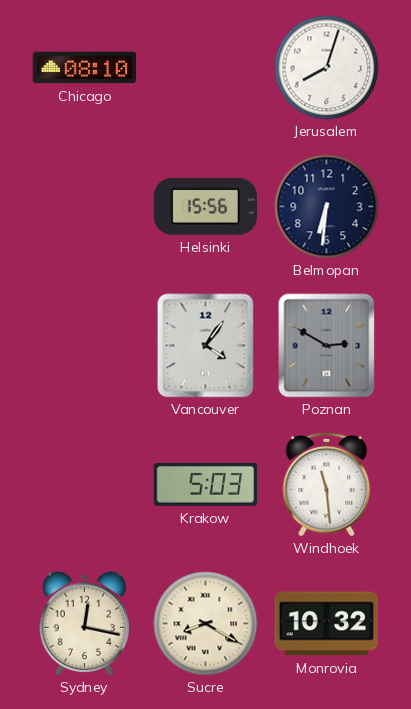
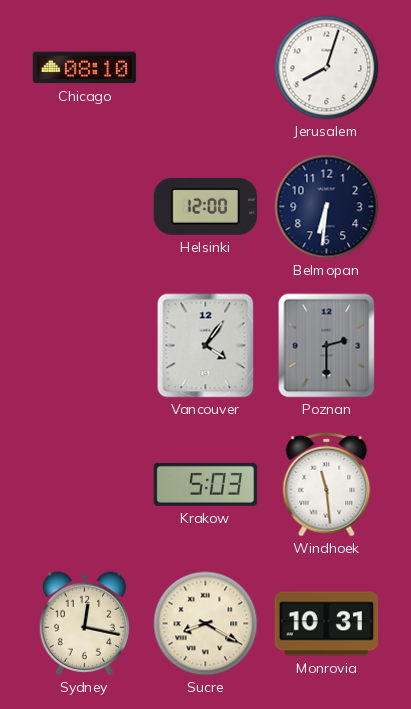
Helsinki: 15:56 -> 12:00
Poznan: 2:50 -> 2:30
Monrovia: 10:32 -> 10:31
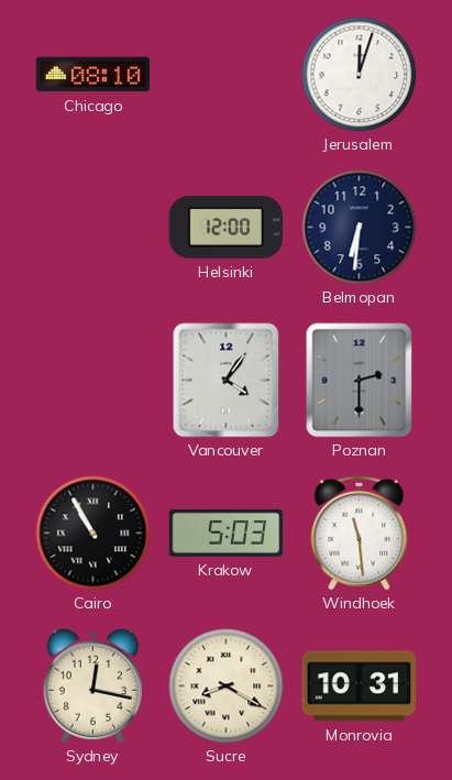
Jerusalem: 8:03 -> 12:03
Cairo: none -> 10:55
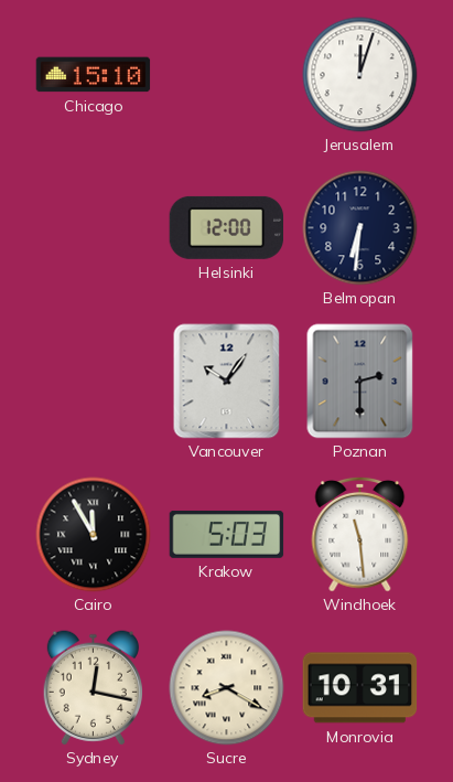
Chicago: 08:10 -> 15:10
Vancouver: 4:06 -> 10:06
Cairo: 10:55 -> 11:55
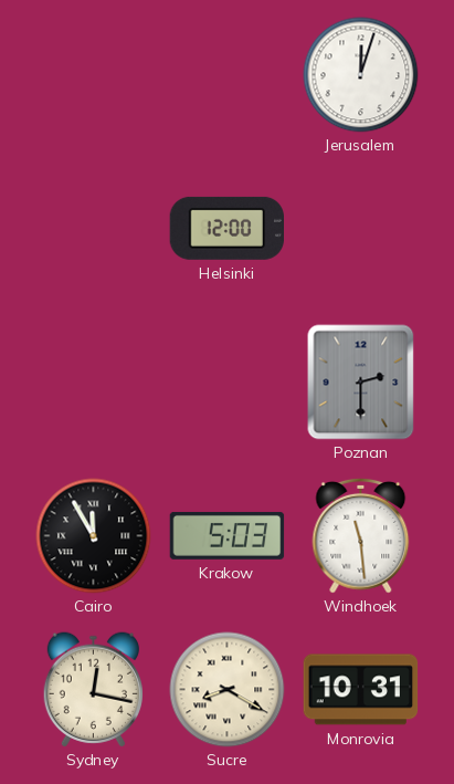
Chicago: 15:10 -> none
Belmopan: 6:31 -> none
Vancouver: 10:06 -> none
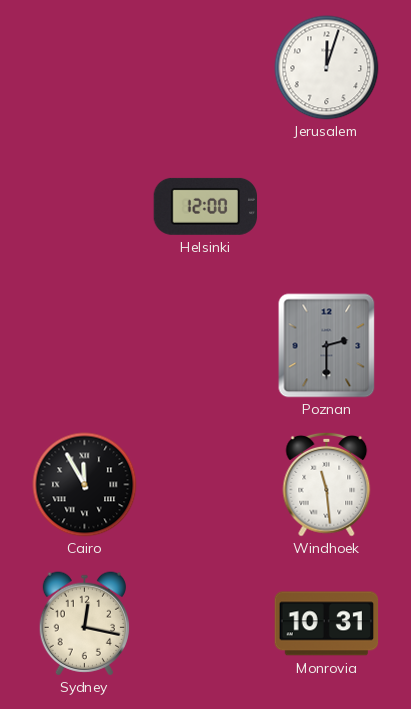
Krakow: 5:03 -> none
Sucre: 8:20 -> none
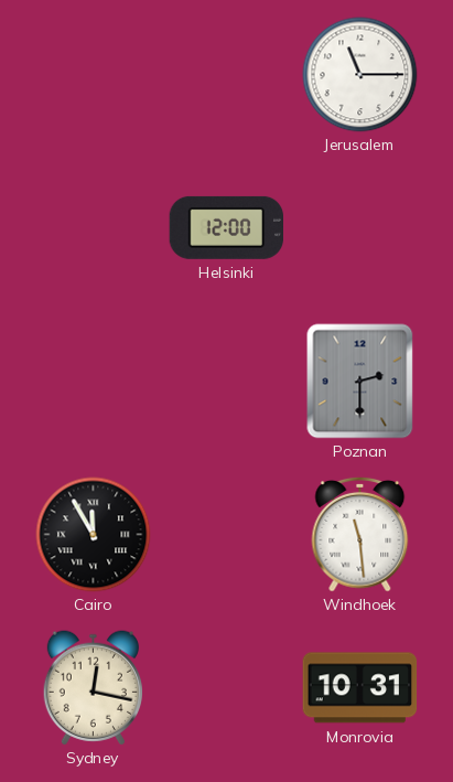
Jerusalem: 12:03 -> 11:15
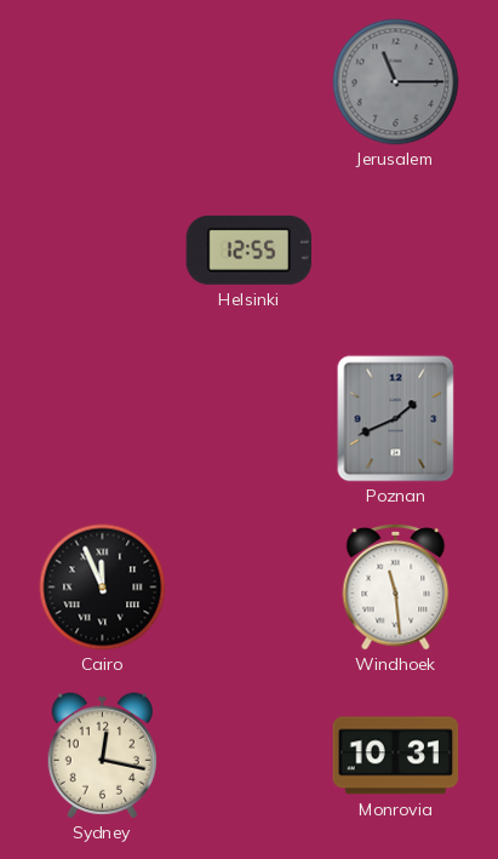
Jerusalem dial: white -> grey
Helsinki: 12:00 -> 12:55
Poznan: 2:30 -> 1:41
Cairo: 11:55 -> 11:56
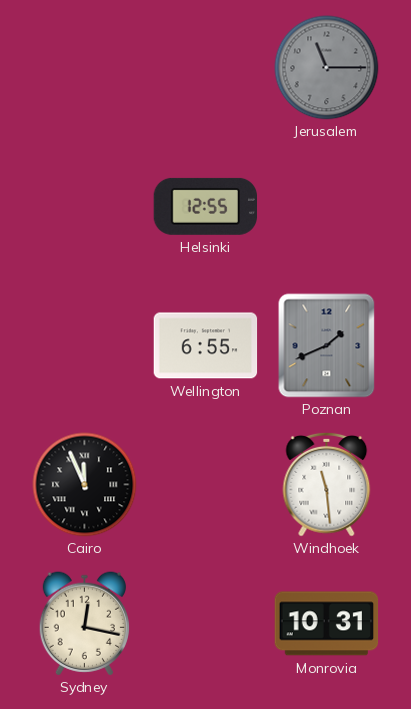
Wellington: none -> 6:55
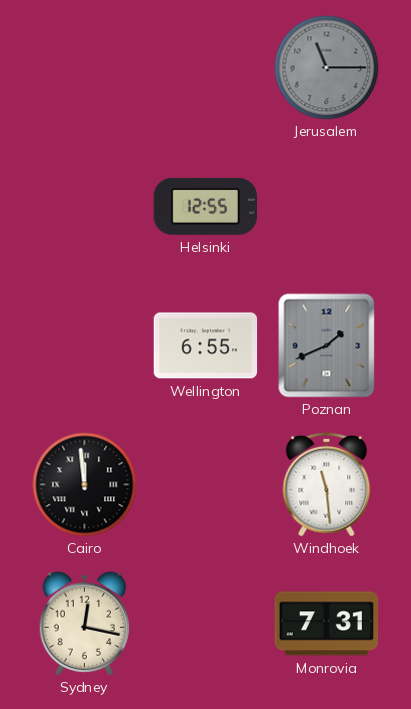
Cairo: 11:56 -> 11:59
Monrovia: 10:31 -> 7:31
